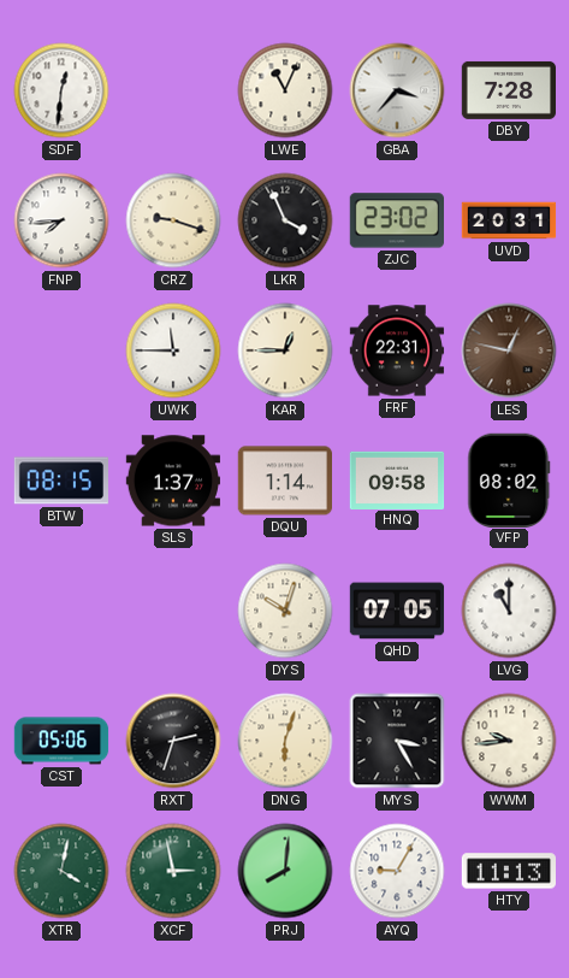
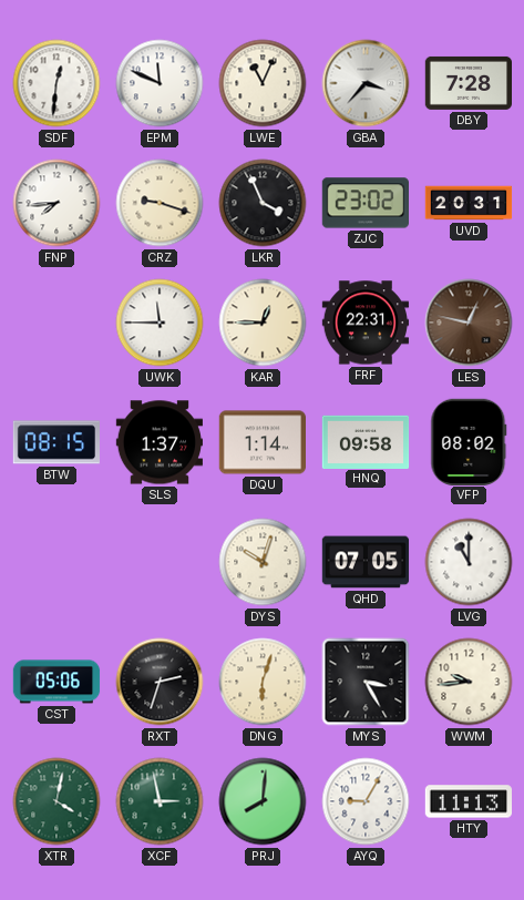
EPM: none -> 11:49
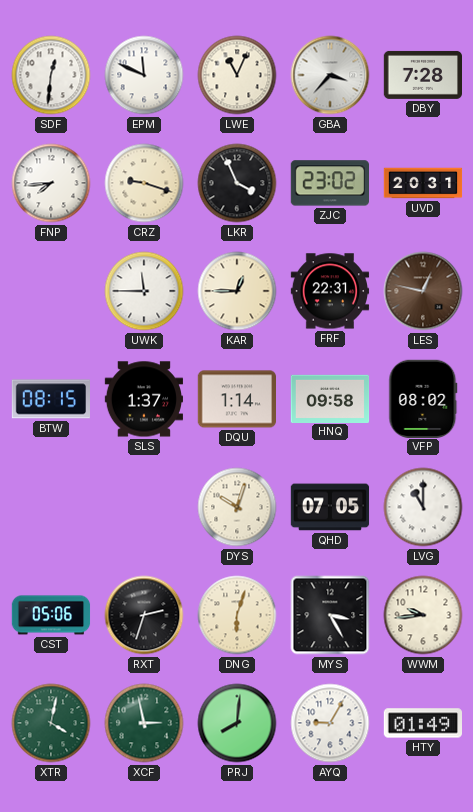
HTY: 11:13 -> 01:49
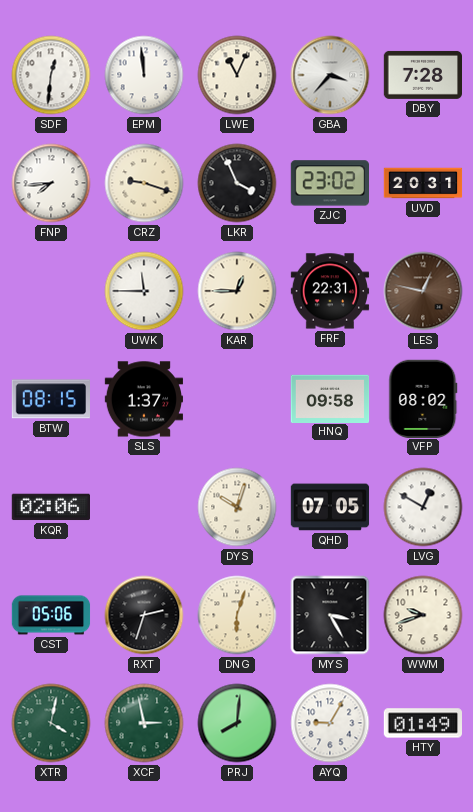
EPM: 11:49 -> 11:59
DQU: 1:14 -> none
KQR: none -> 02:06
LVG: 11:00 -> 12:50
WWM: 9:44 -> 9:42
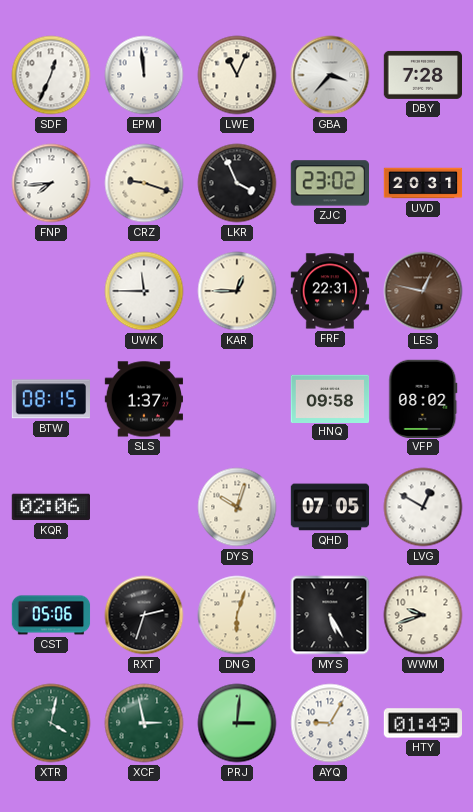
SDF: 12:31 -> 12:34
MYS: 3:25 -> 5:25
PRJ: 8:01 -> 3:01
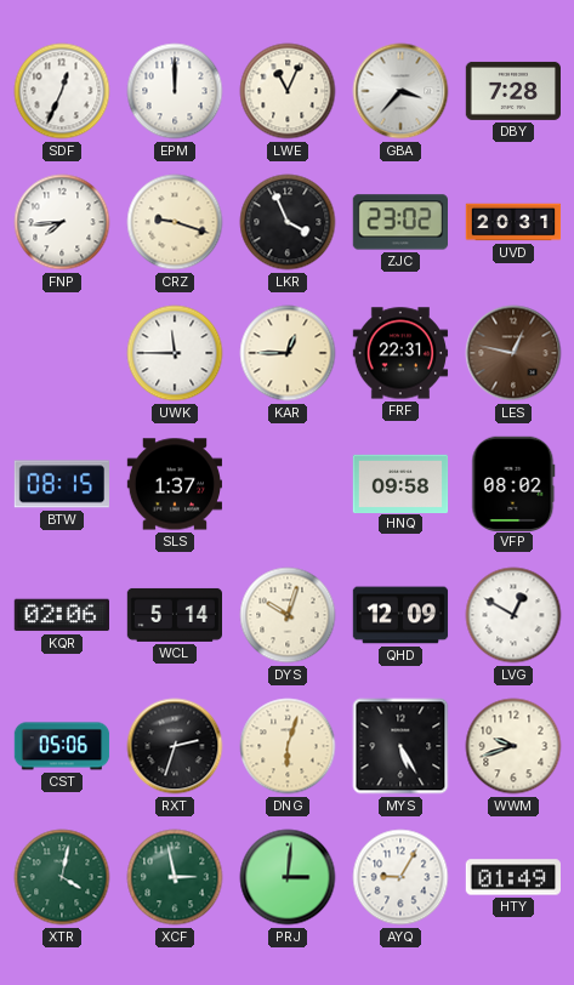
EPM: 11:59 -> 12:00
WCL: none -> 5:14
QHD: 07:05 -> 12:09
